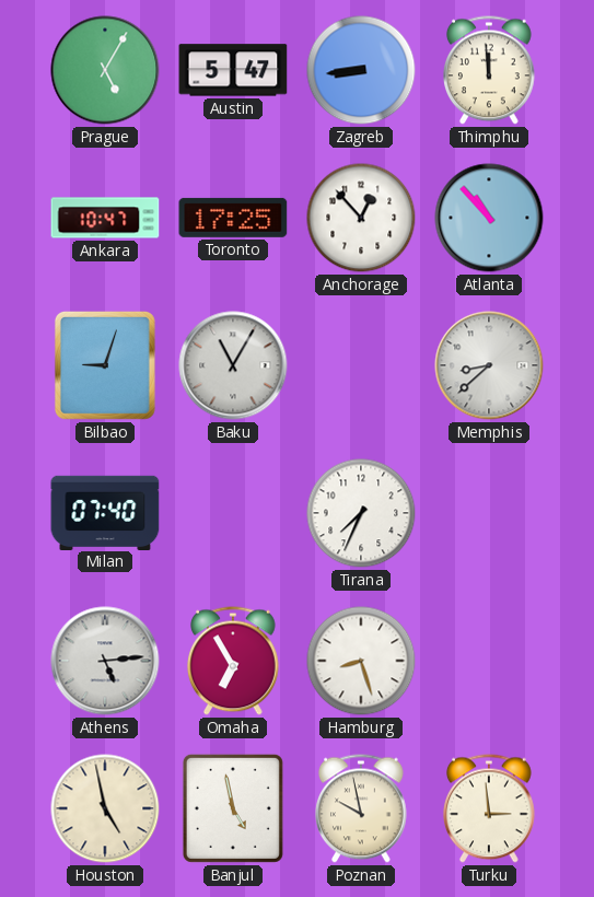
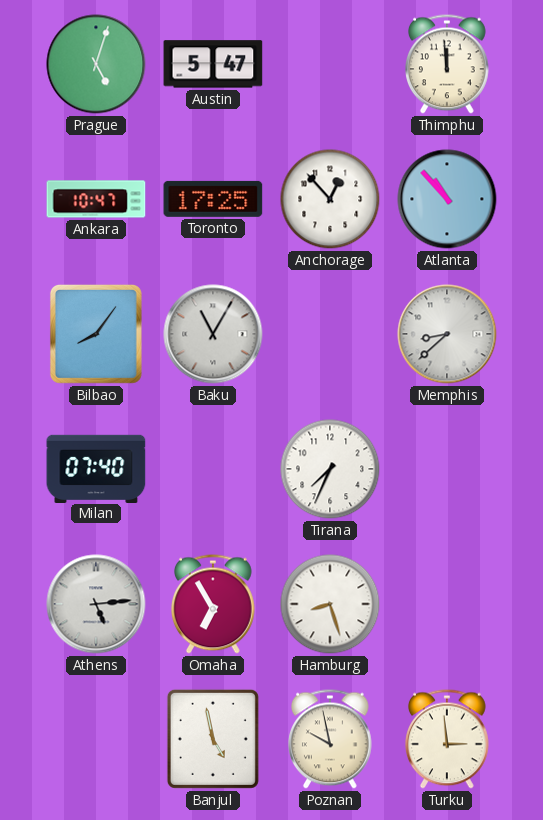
Prague: 5:05 -> 5:03
Zagreb: 8:44 -> none
Bilbao: 9:03 -> 8:06
Houston: 4:58 -> none
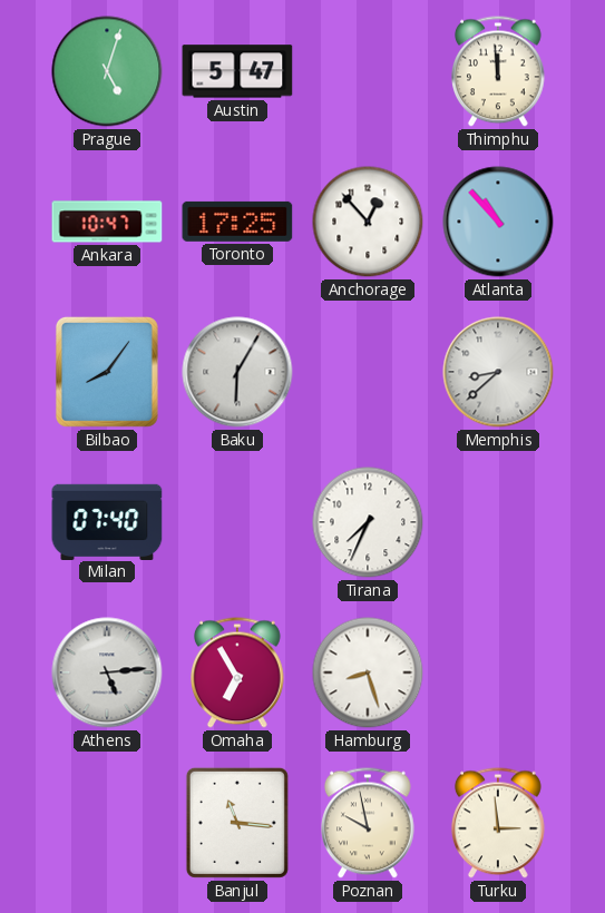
Baku: 11:05 -> 6:05
Banjul: 4:58 -> 11:16
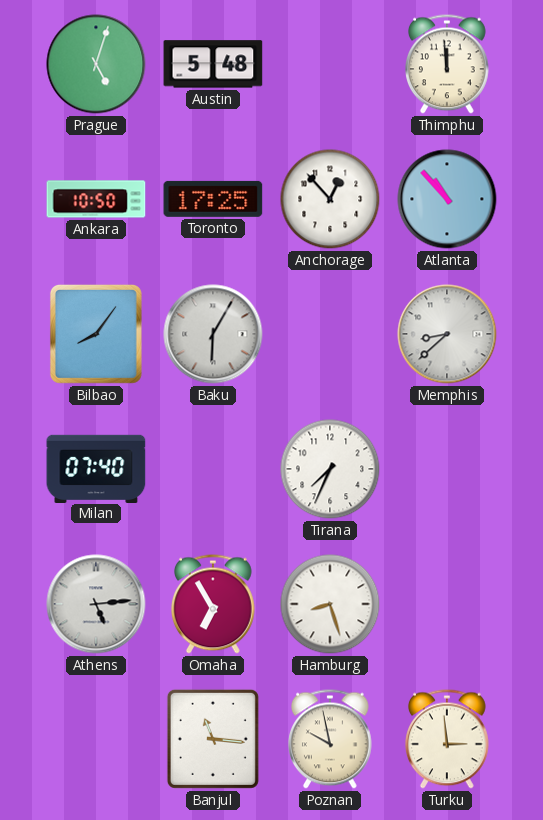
Austin: 5:47 -> 5:48
Ankara: 10:47 -> 10:50
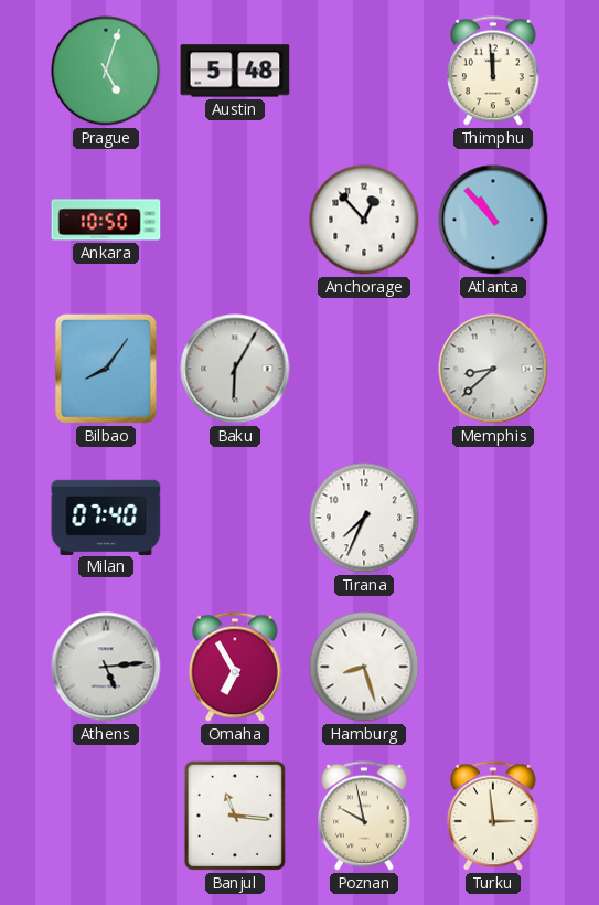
Toronto: 17:25 -> none
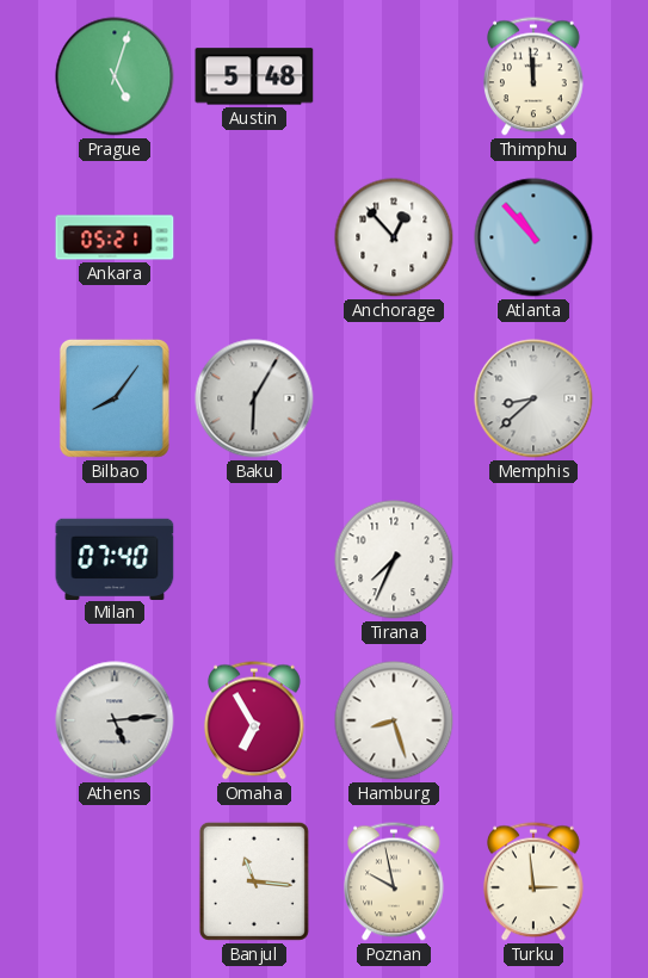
Ankara: 10:50 -> 05:21
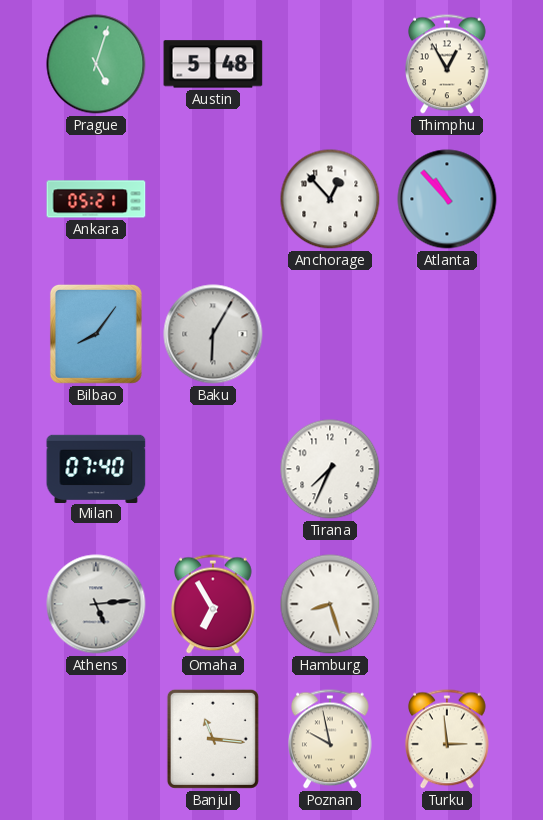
Thimphu: 11:59 -> 12:55
Memphis: 8:38 -> none
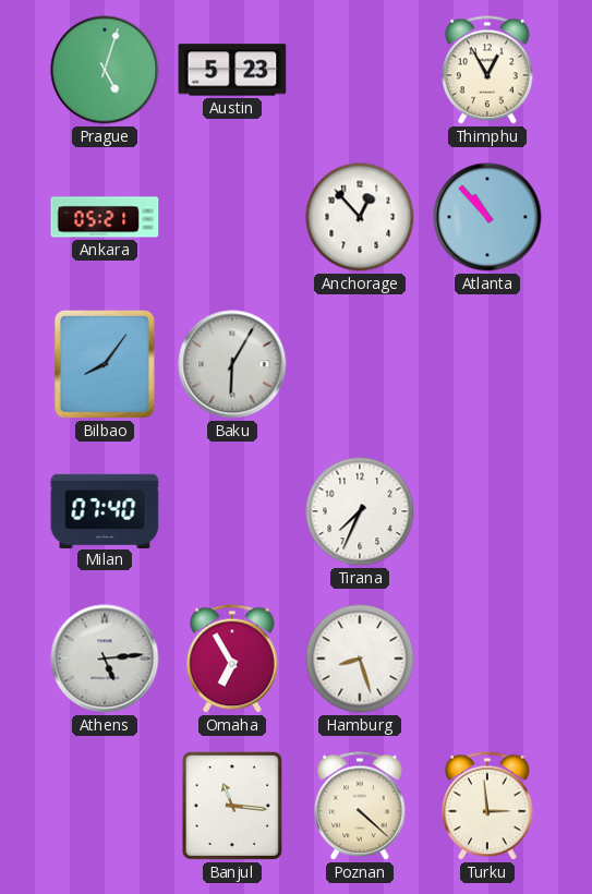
Austin: 5:48 -> 5:23
Poznan: 9:58 -> 4:22
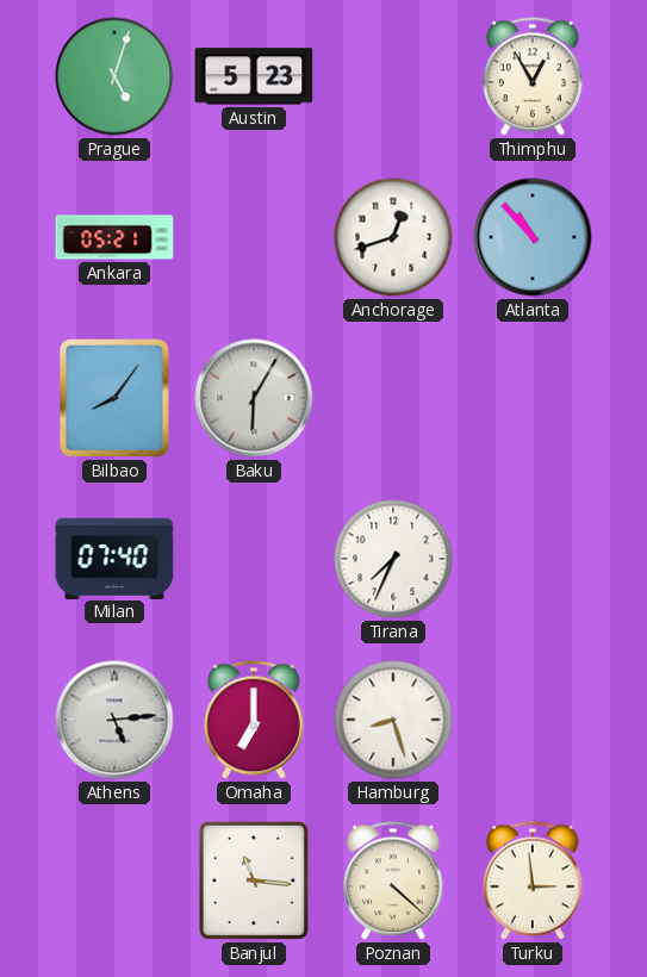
Anchorage: 12:53 -> 12:42
Omaha: 6:55 -> 7:00
